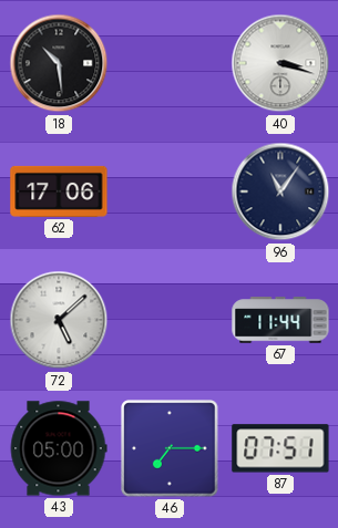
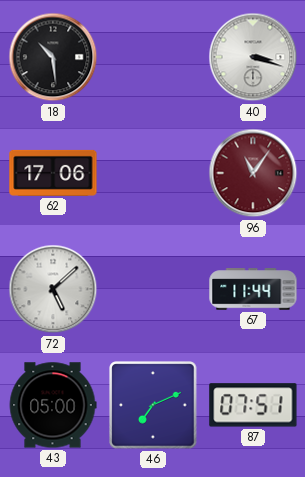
96 dial: navy -> burgundy
46: 7:15 -> 7:11
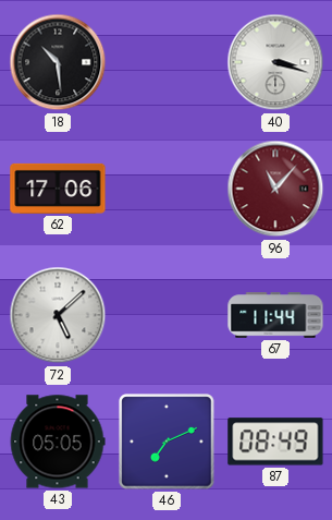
96: 11:06 -> 11:07
43: 05:00 -> 05:05
87: 07:51 -> 08:49
